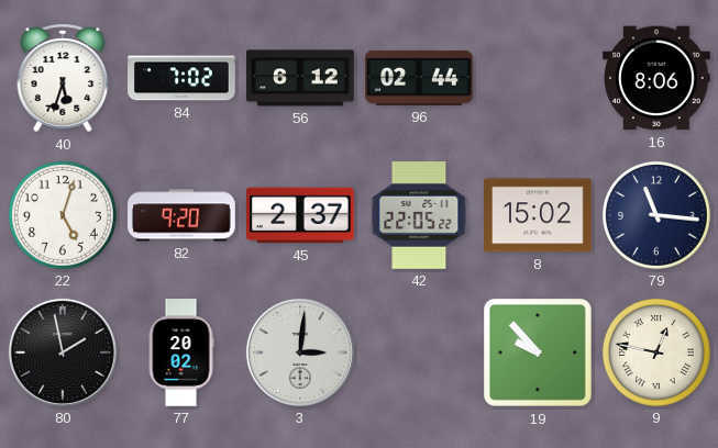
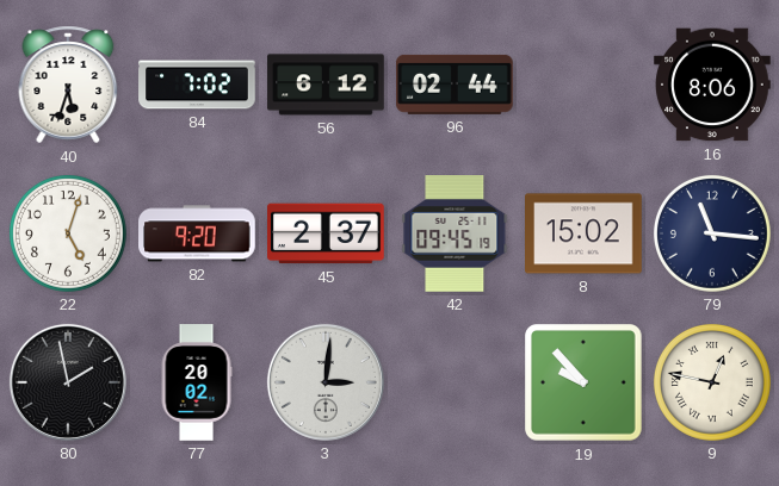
42: 22:05 -> 09:45
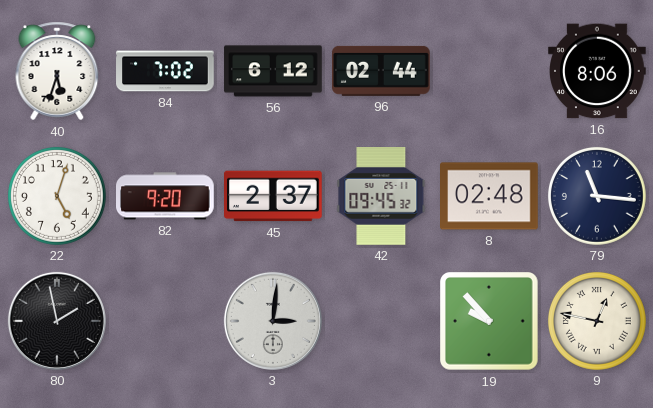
42: 09:45:19 -> 09:45:32
8: 15:02 -> 02:48
77: 20:02 -> none
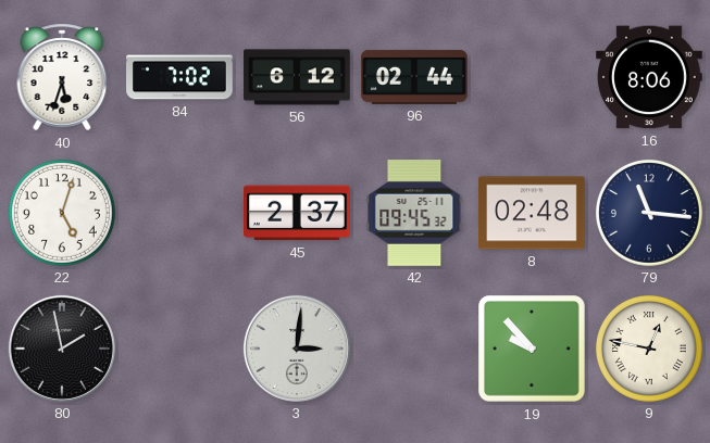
82: 9:20 -> none
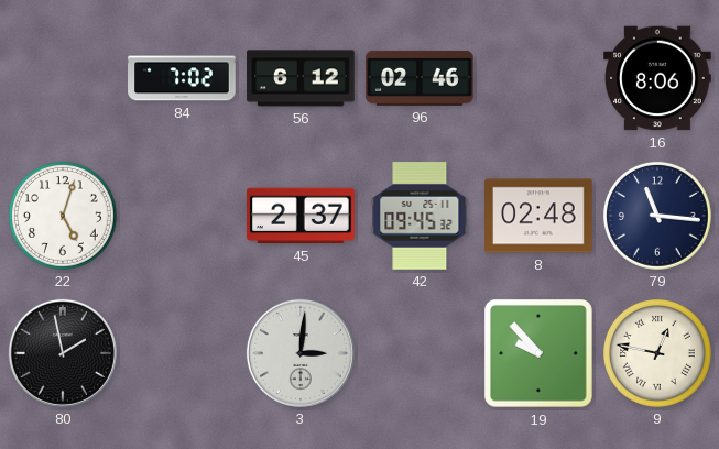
40: 5:33 -> none
96: 02:44 -> 02:46
